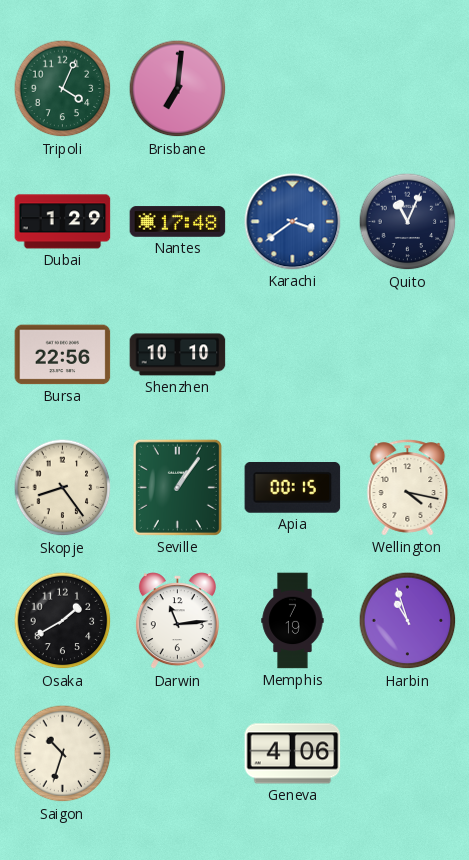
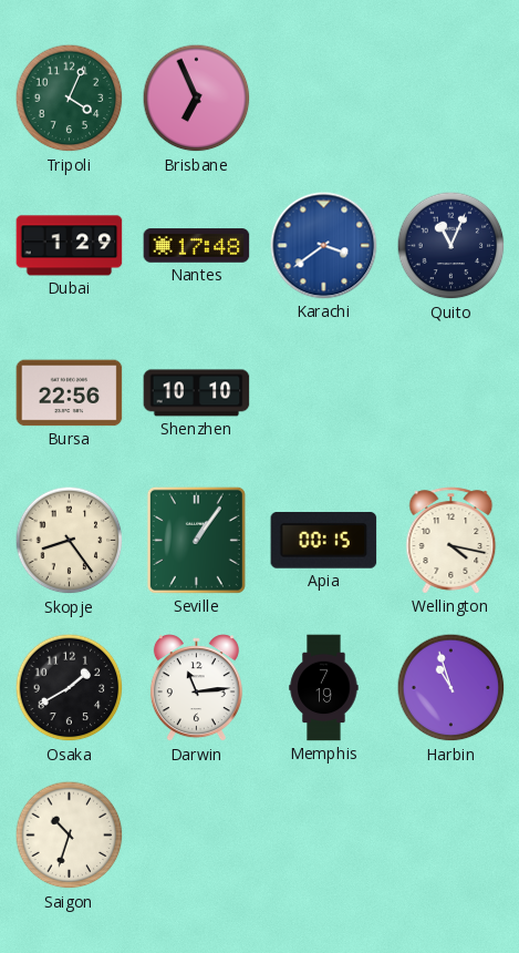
Brisbane: 7:01 -> 6:56
Geneva: 4:06 -> none
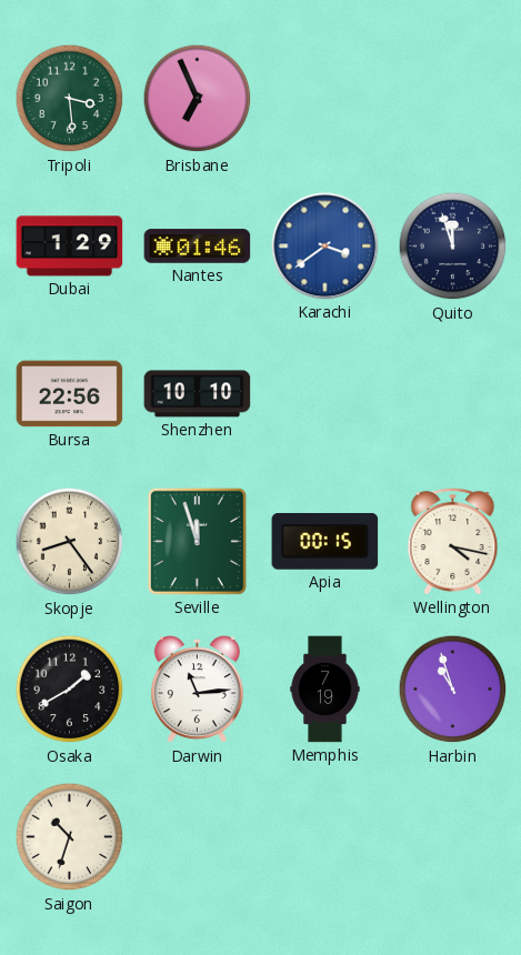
Tripoli: 4:04 -> 3:29
Nantes: 17:48 -> 01:46
Quito: 11:04 -> 11:57
Seville: 1:06 -> 11:57
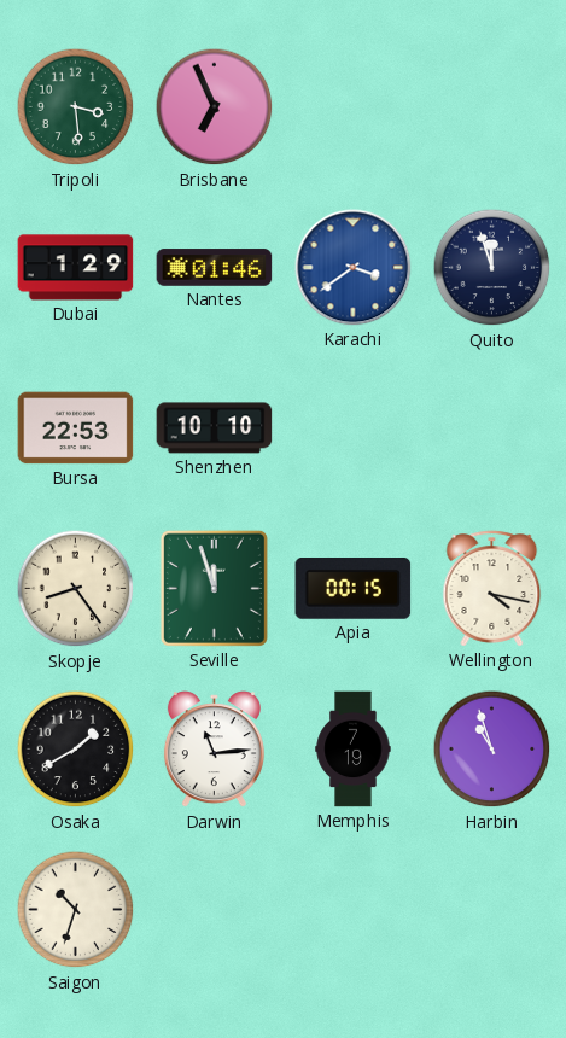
Bursa: 22:56 -> 22:53
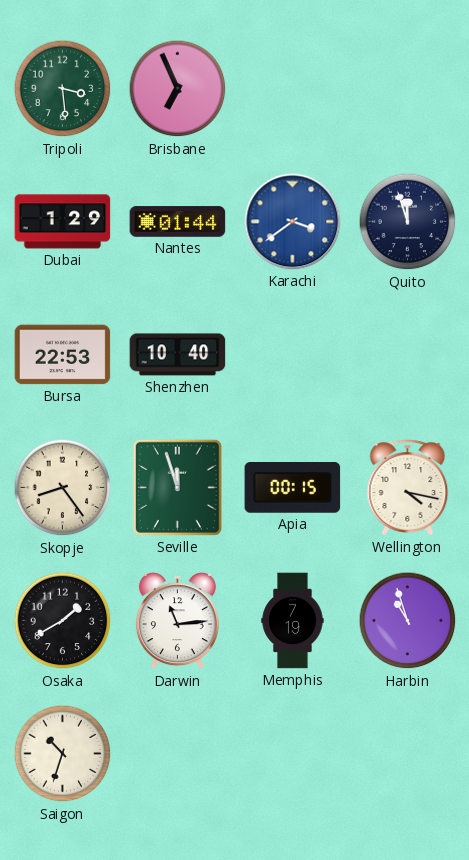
Nantes: 01:46 -> 01:44
Shenzhen: 10:10 -> 10:40
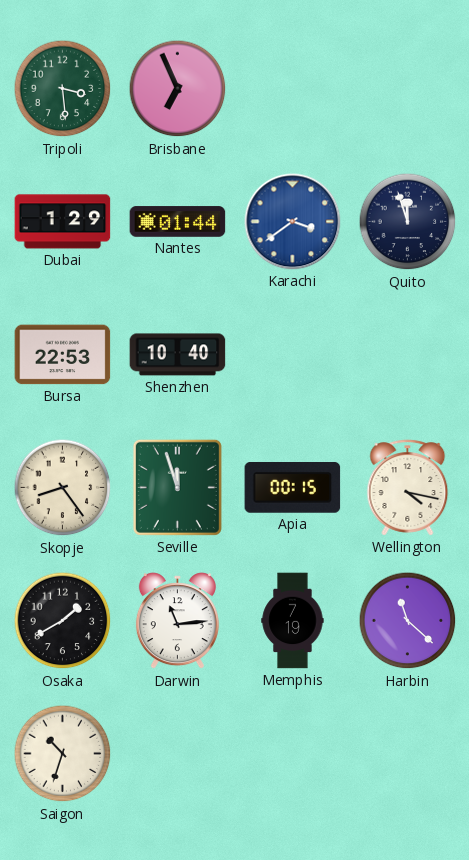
Harbin: 10:57 -> 11:22
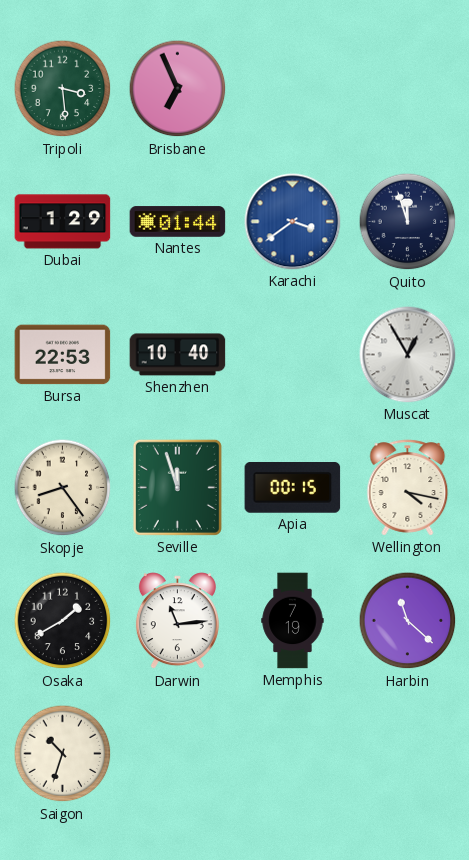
Muscat: none -> 12:55
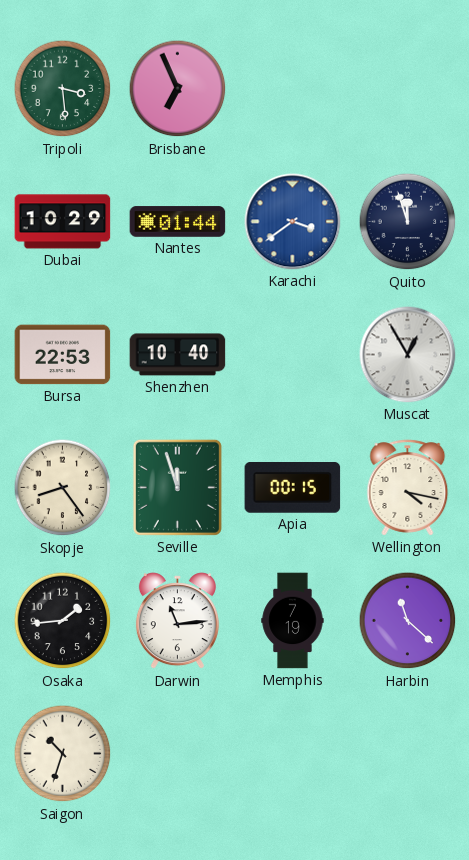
Dubai: 1:29 -> 10:29
Osaka: 1:40 -> 1:44
